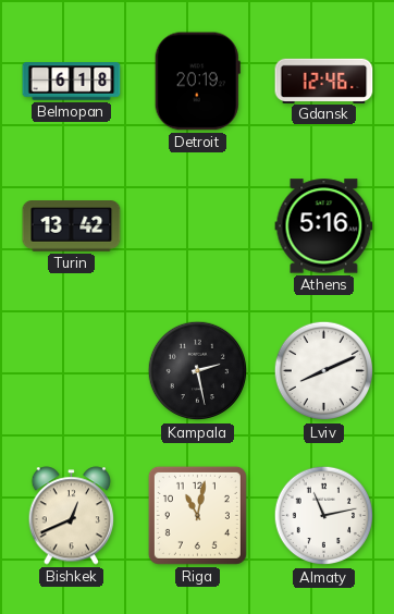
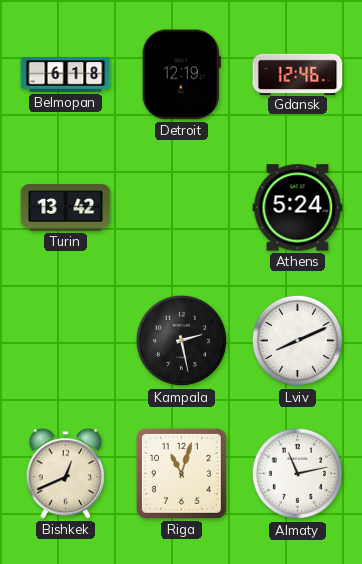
Detroit: 20:19 -> 12:19
Athens: 5:16 -> 5:24
Riga: 11:02 -> 11:03
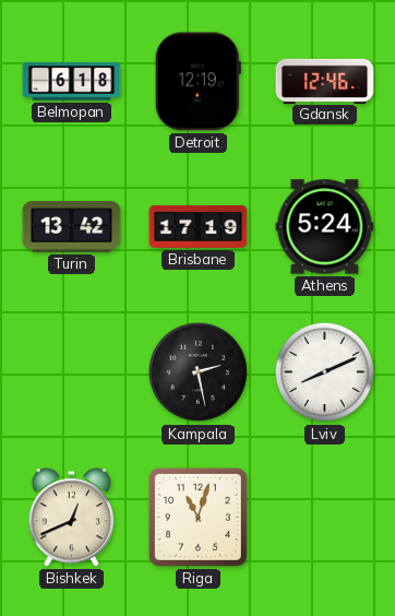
Brisbane: none -> 17:19
Almaty: 11:13 -> none
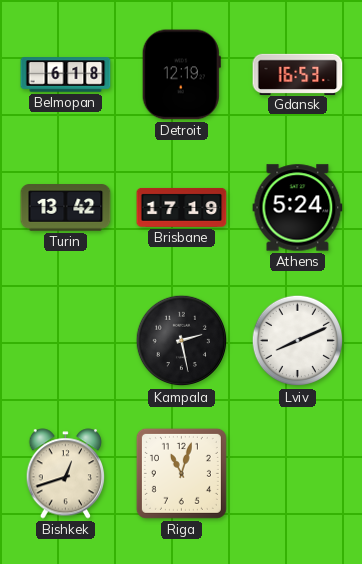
Gdansk: 12:46 -> 16:53
Bishkek: 12:41 -> 12:42
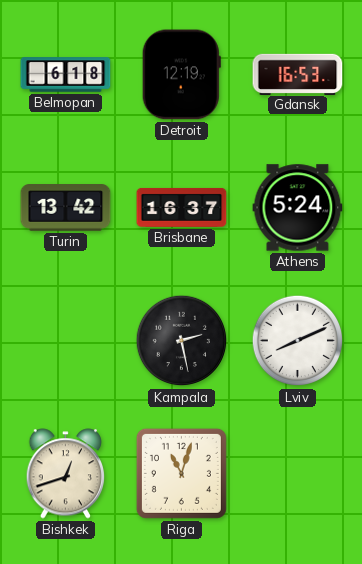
Brisbane: 17:19 -> 16:37
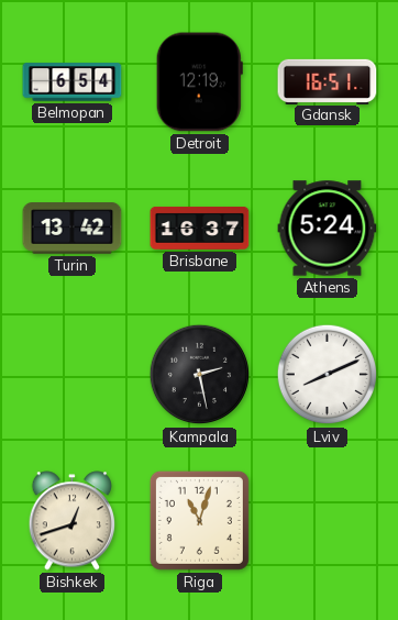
Belmopan: 6:18 -> 6:54
Gdansk: 16:53 -> 16:51
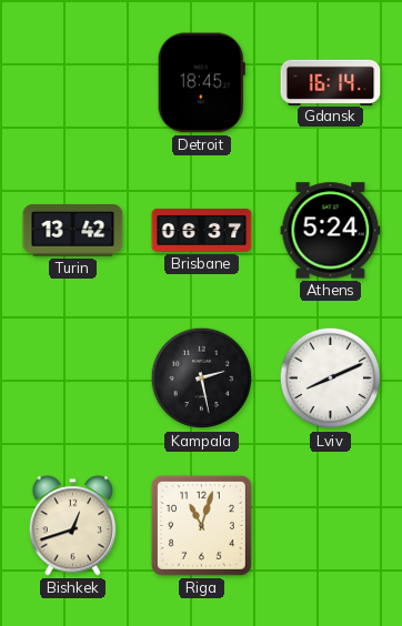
Belmopan: 6:54 -> none
Detroit: 12:19 -> 18:45
Gdansk: 16:51 -> 16:14
Brisbane: 16:37 -> 06:37
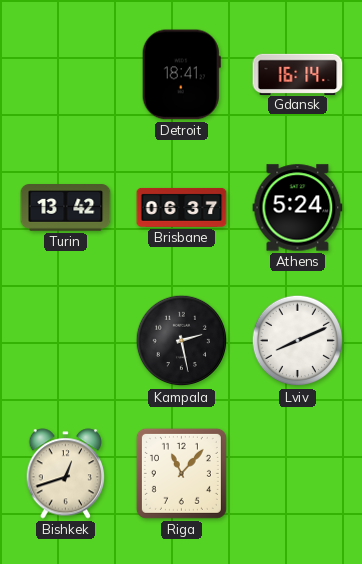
Detroit: 18:45 -> 18:41
Riga: 11:03 -> 11:07
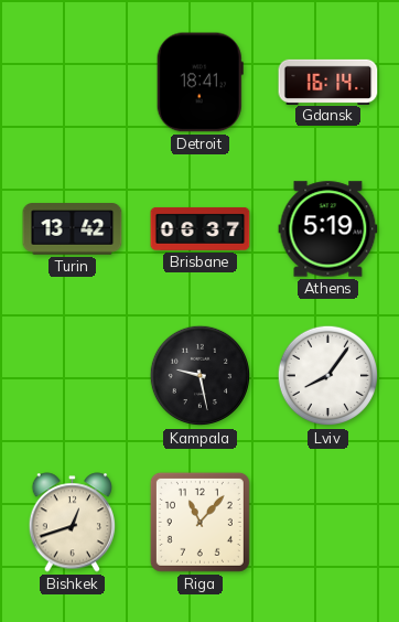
Athens: 5:24 -> 5:19
Kampala: 2:28 -> 9:28
Lviv: 8:11 -> 8:06
